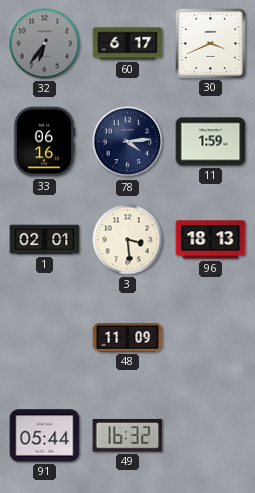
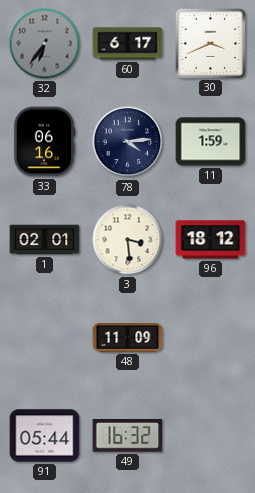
96: 18:13 -> 18:12
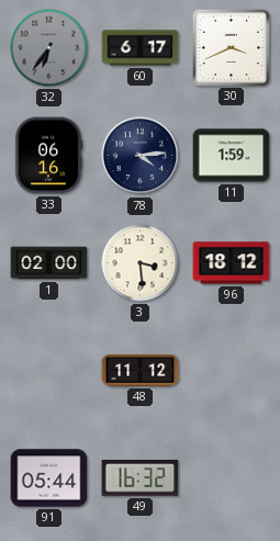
1: 02:01 -> 02:00
48: 11:09 -> 11:12
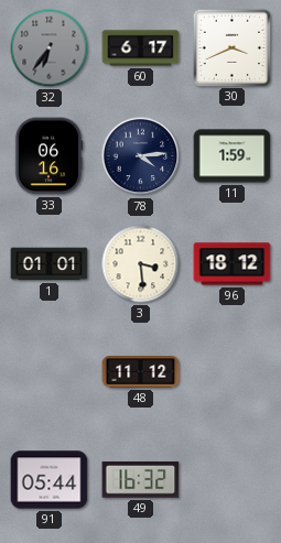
1: 02:00 -> 01:01
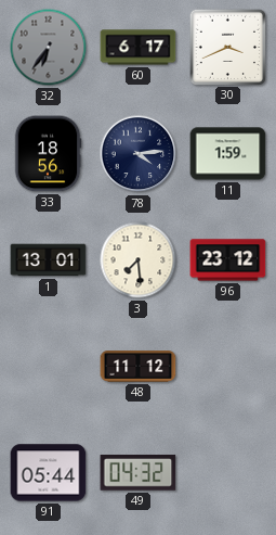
33: 06:16 -> 18:56
1: 01:01 -> 13:01
3: 3:29 -> 7:29
96: 18:12 -> 23:12
49: 16:32 -> 04:32
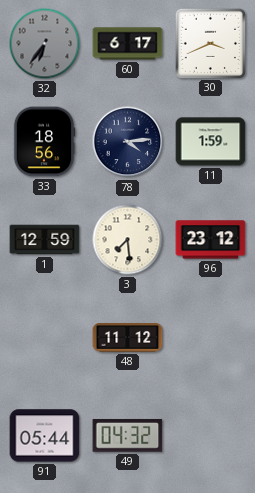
1: 13:01 -> 12:59
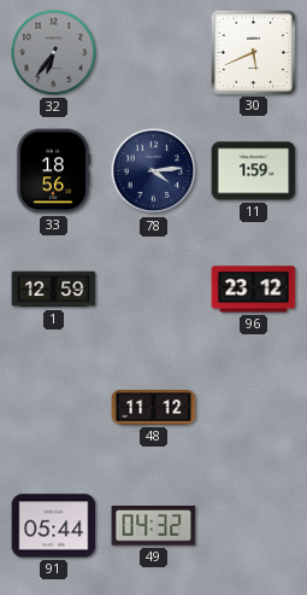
60: 6:17 -> none
30: 3:41 -> 5:41
3: 7:29 -> none
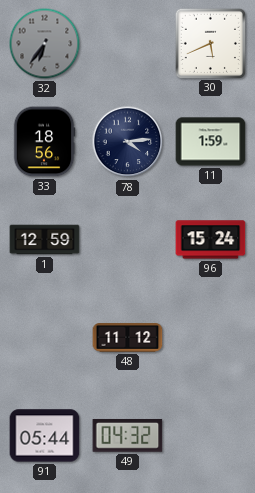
96: 23:12 -> 15:24
